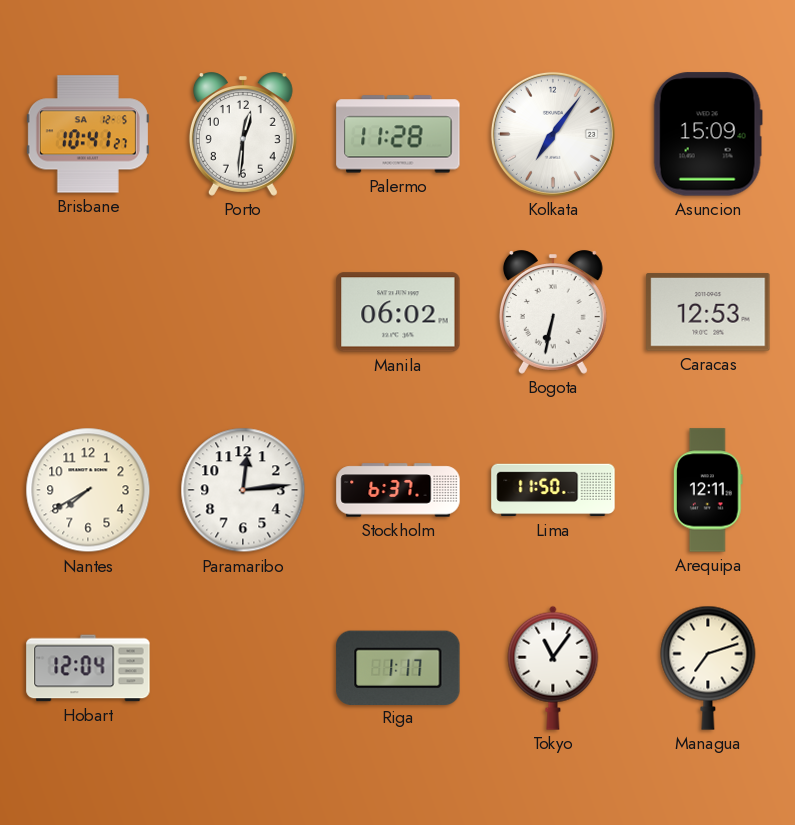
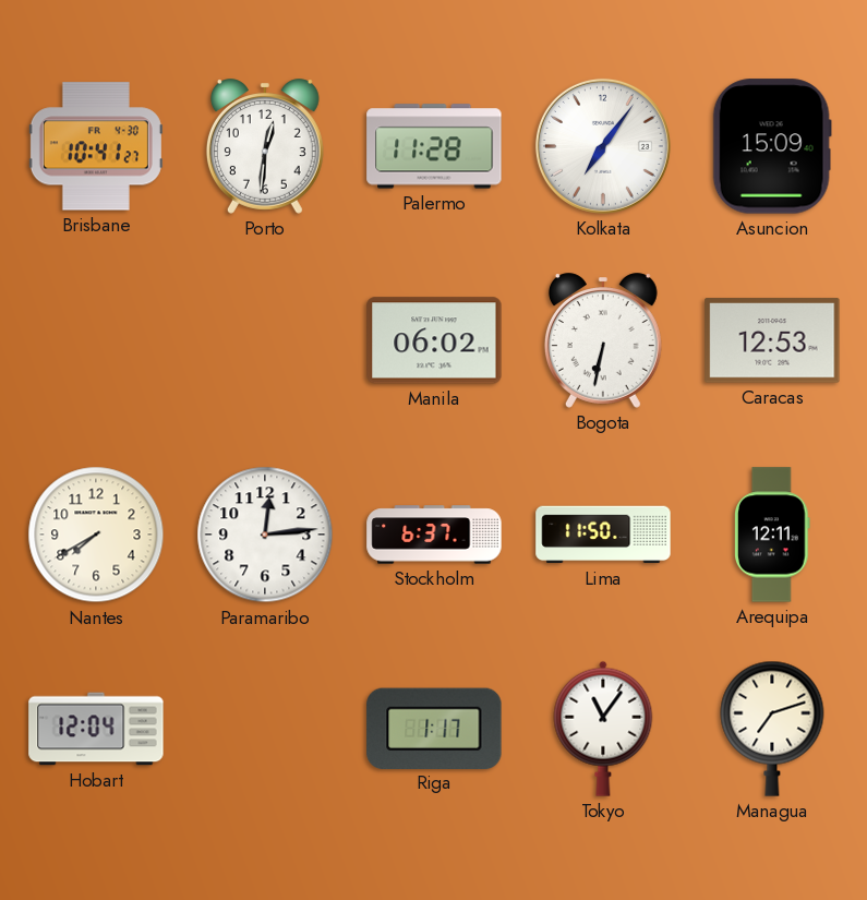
Brisbane date: SA 12-5 -> FR 4-30
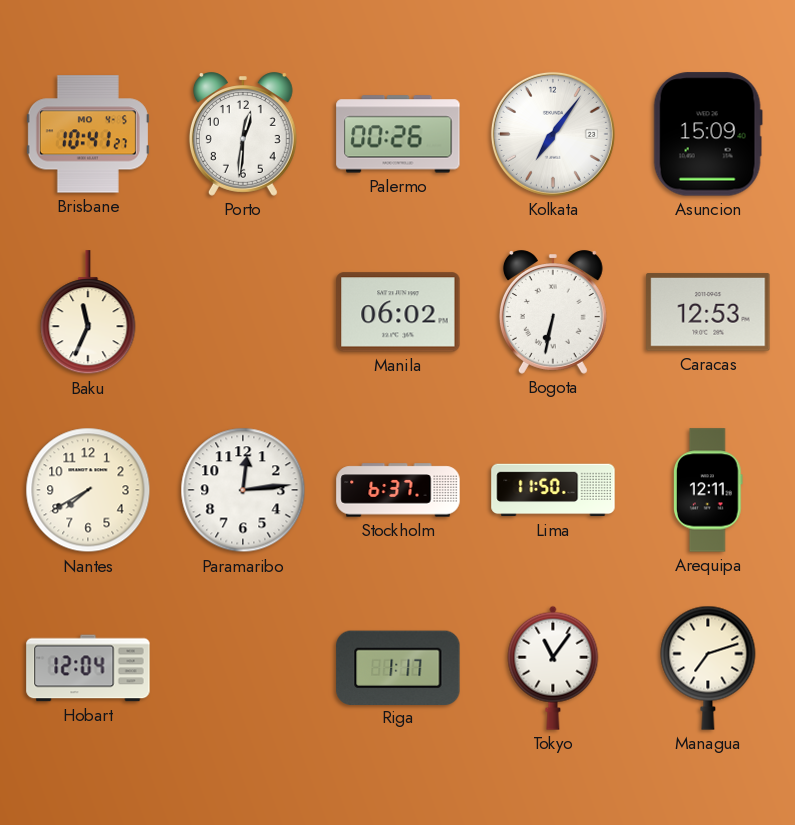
Brisbane date: FR 4-30 -> MO 4-5
Palermo: 11:28 -> 00:26
Baku: none -> 11:34
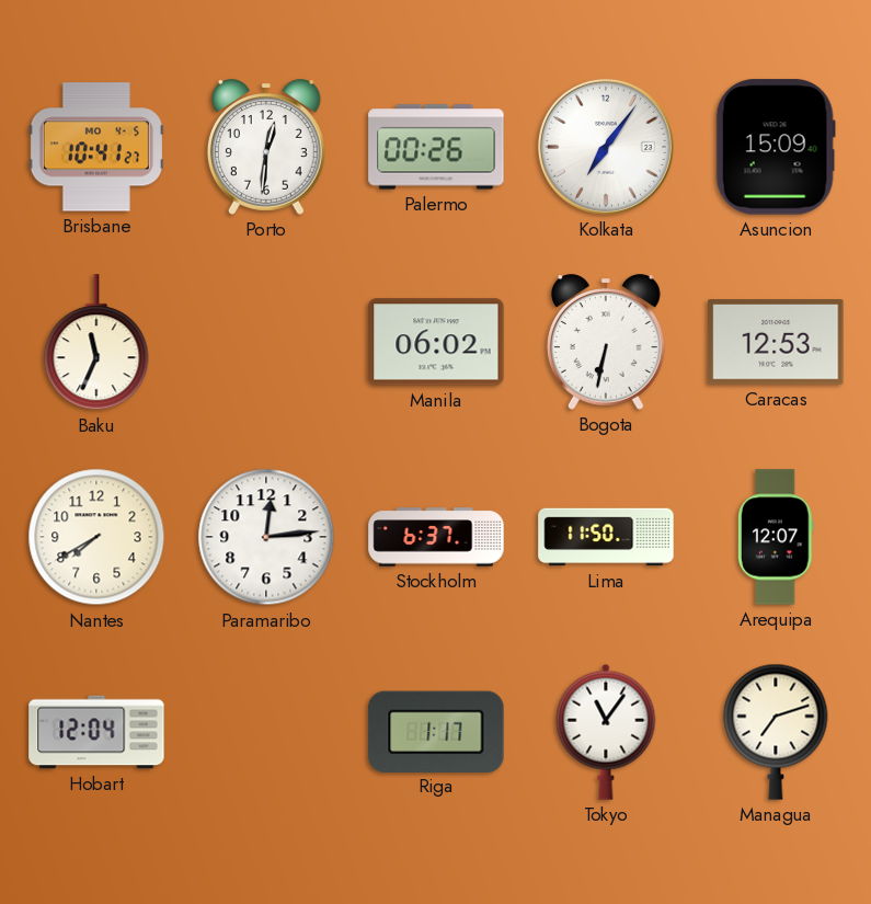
Arequipa: 12:11 -> 12:07
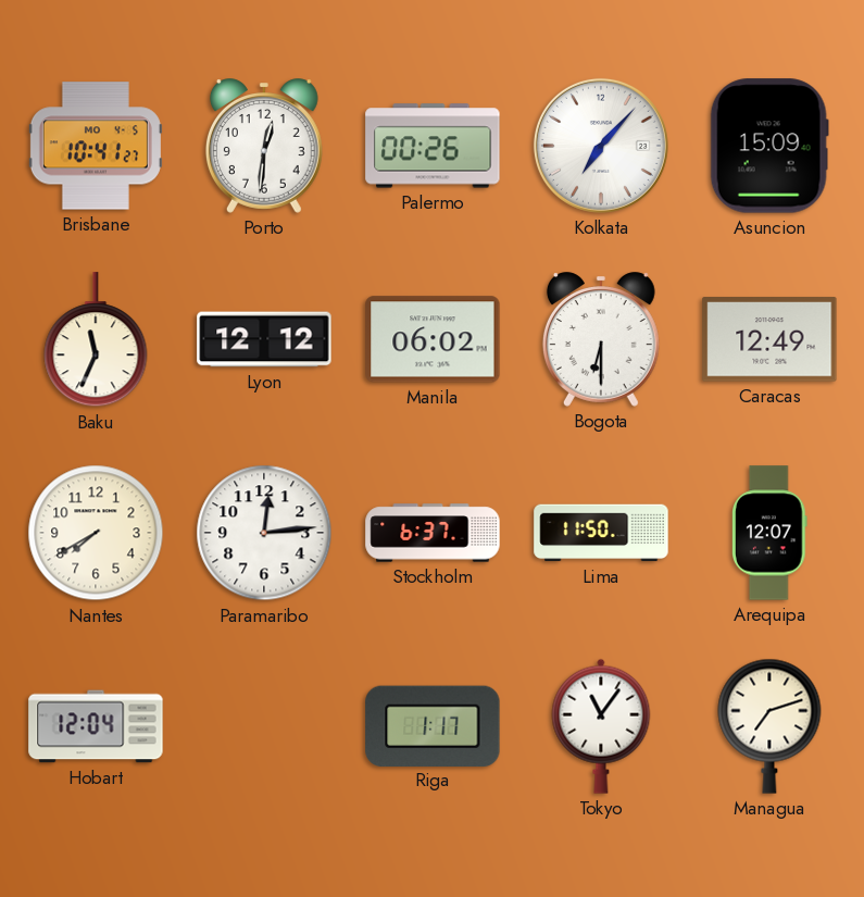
Kolkata: 7:06 -> 7:07
Lyon: none -> 12:12
Bogota: 6:32 -> 6:30
Caracas: 12:53 -> 12:49
